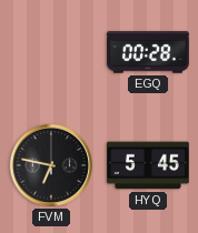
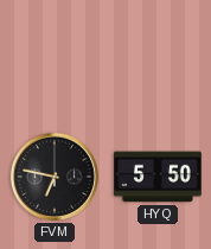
EGQ: 00:28 -> none
HYQ: 5:45 -> 5:50
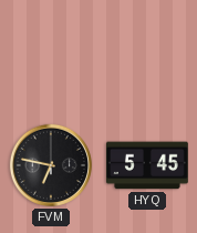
HYQ: 5:50 -> 5:45
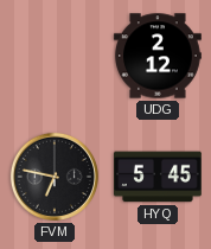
UDG: none -> 2:12
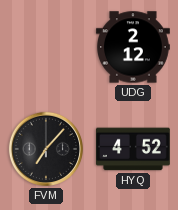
FVM: 6:47 -> 7:07
HYQ: 5:45 -> 4:52
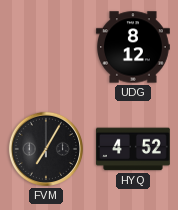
UDG: 2:12 -> 8:12
FVM: 7:07 -> 7:05
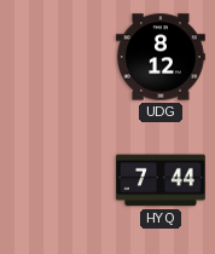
FVM: 7:05 -> none
HYQ: 4:52 -> 7:44
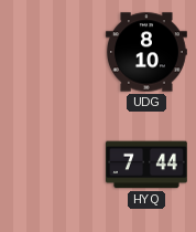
UDG: 8:12 -> 8:10
